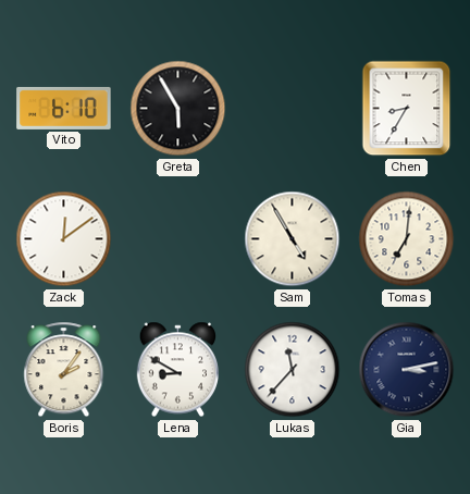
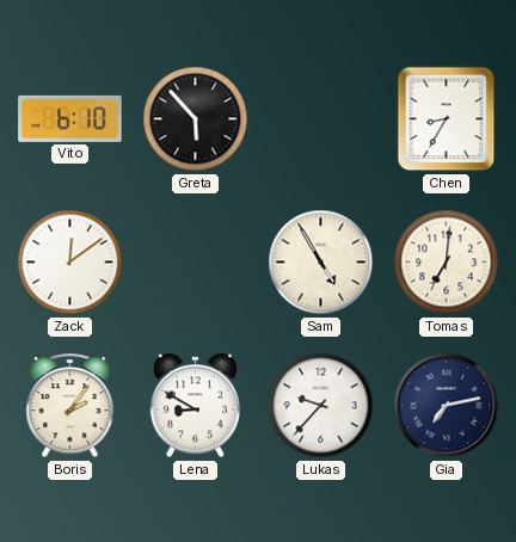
Greta: 5:55 -> 5:53
Lukas: 11:37 -> 9:37
Gia: 3:13 -> 7:13
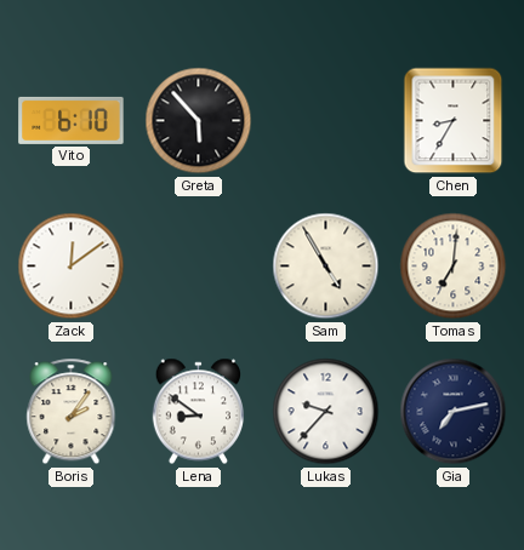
Lena: 8:50 -> 8:51
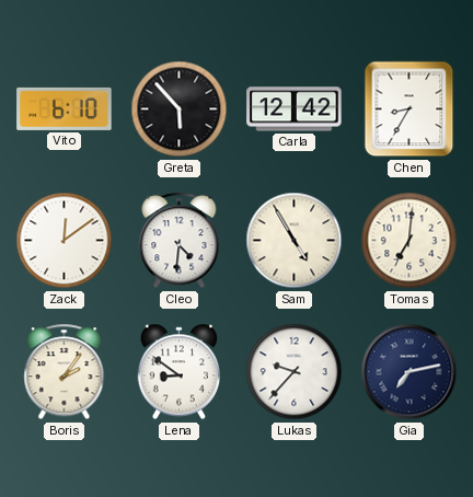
Carla: none -> 12:42
Cleo: none -> 4:31
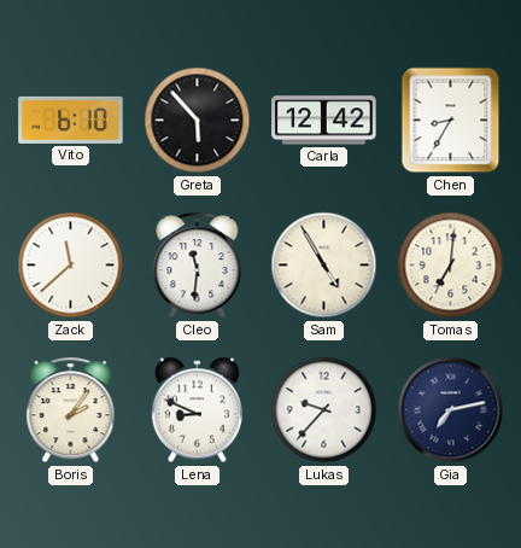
Zack: 12:09 -> 11:38
Cleo: 4:31 -> 11:31
Lena: 8:51 -> 8:49
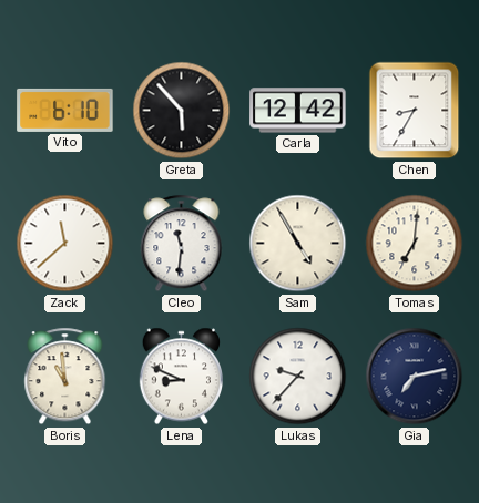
Boris: 2:06 -> 10:59
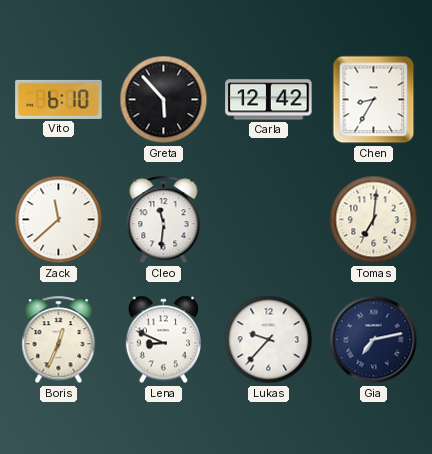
Sam: 4:55 -> none
Boris: 10:59 -> 12:34
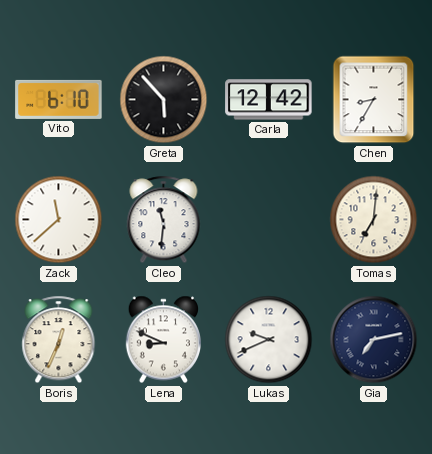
Lukas: 9:37 -> 9:41
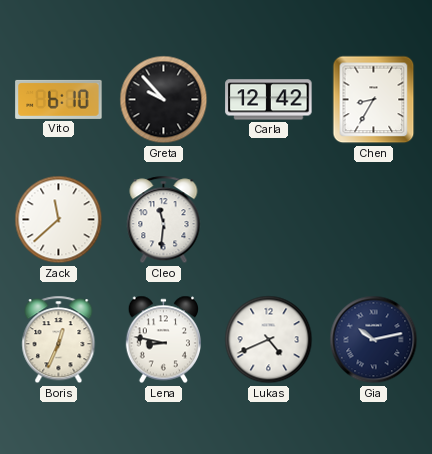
Greta: 5:53 -> 9:53
Tomas: 7:01 -> none
Lena: 8:49 -> 8:47
Lukas: 9:41 -> 4:41
Gia: 7:13 -> 10:13
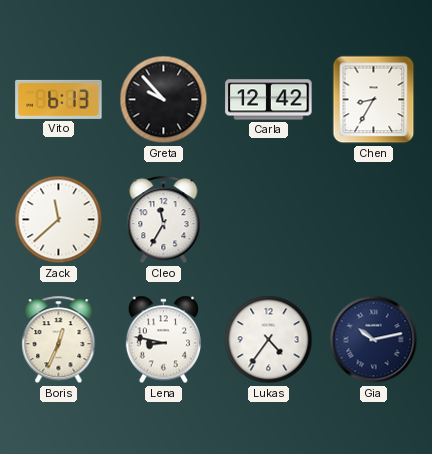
Vito: 6:10 -> 6:13
Cleo: 11:31 -> 11:35
Lukas: 4:41 -> 4:36
